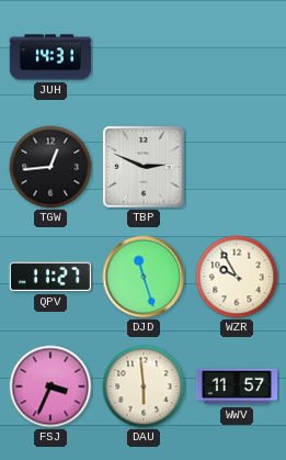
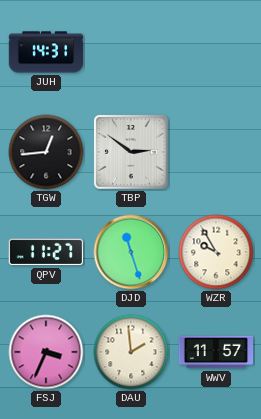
TBP: 2:49 -> 2:51
DAU: 5:59 -> 1:59
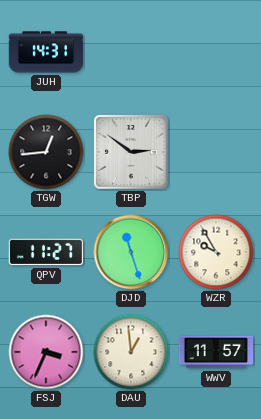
DAU: 1:59 -> 12:59
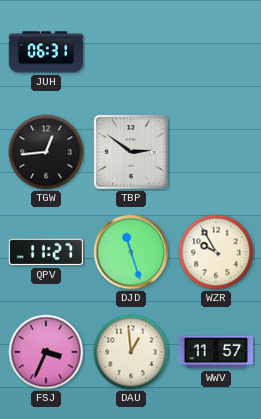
JUH: 14:31 -> 06:31
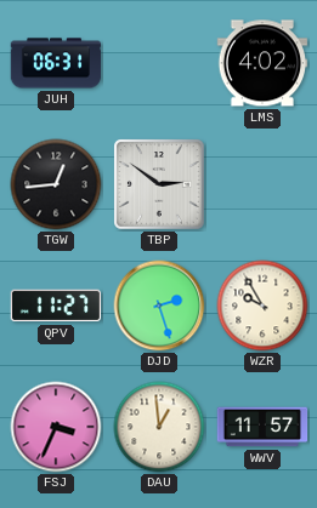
LMS: none -> 4:02
DJD: 11:27 -> 2:27
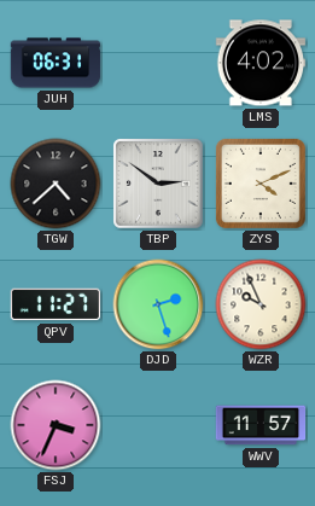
TGW: 12:44 -> 4:38
ZYS: none -> 4:11
WZR: 9:55 -> 9:56
DAU: 12:59 -> none
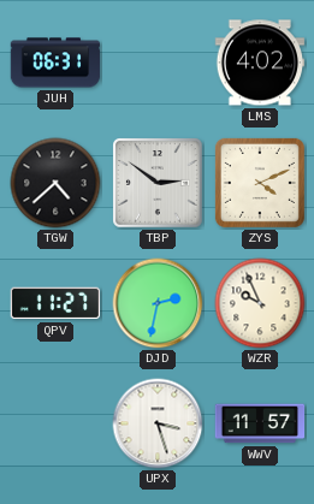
DJD: 2:27 -> 2:32
FSJ: 3:34 -> none
UPX: none -> 3:27
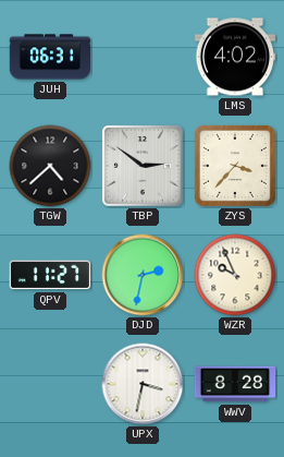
ZYS: 4:11 -> 3:37
UPX: 3:27 -> 3:32
WWV: 11:57 -> 8:28
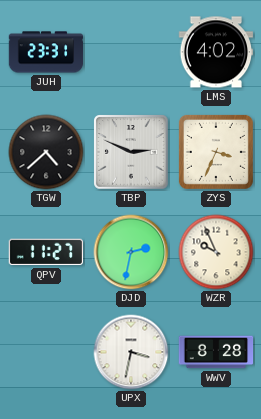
JUH: 06:31 -> 23:31
TBP: 2:51 -> 2:49
ZYS: 3:37 -> 3:34
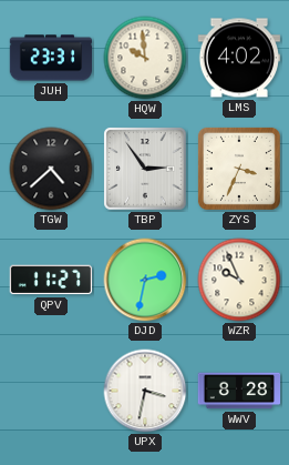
HQW: none -> 9:59
TBP: 2:49 -> 2:54
